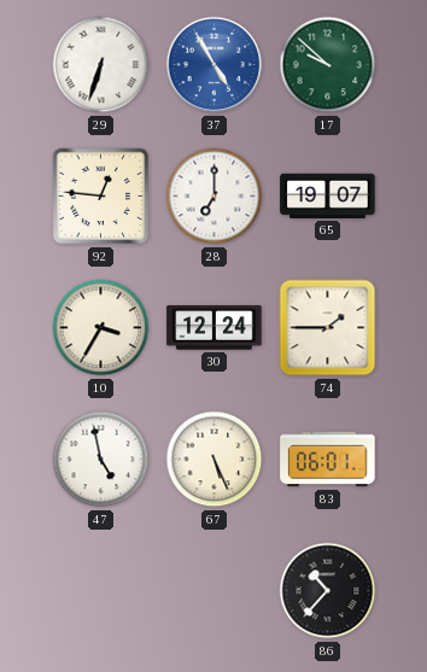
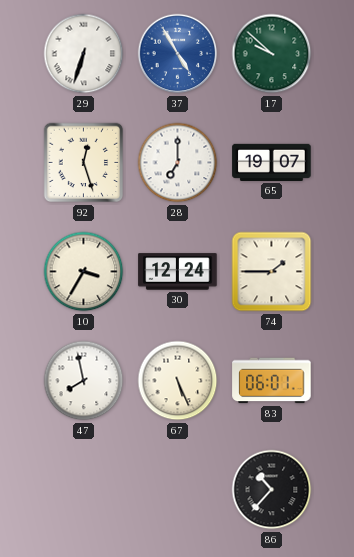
92: 12:46 -> 12:27
47: 4:58 -> 7:58
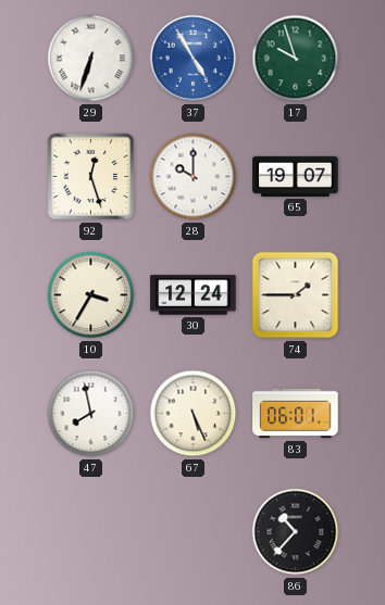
17: 9:52 -> 9:57
28: 7:00 -> 10:00
